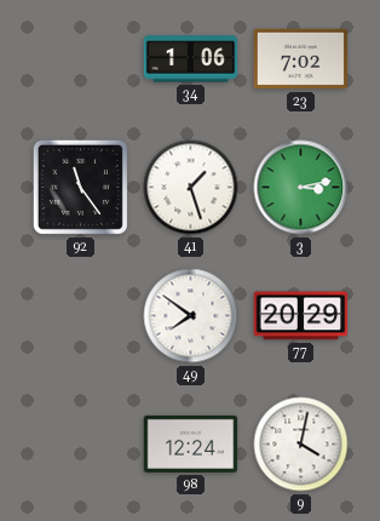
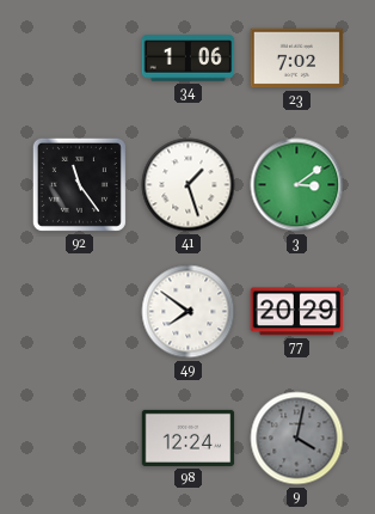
3: 3:13 -> 3:09
9 dial: white -> grey
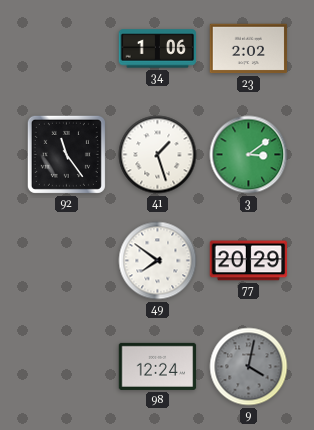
23: 7:02 -> 2:02
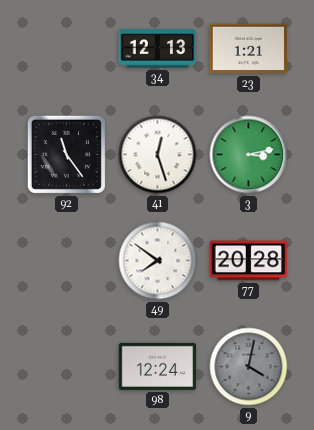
34: 1:06 -> 12:13
23: 2:02 -> 1:21
41: 1:27 -> 12:27
3: 3:09 -> 3:13
77: 20:29 -> 20:28
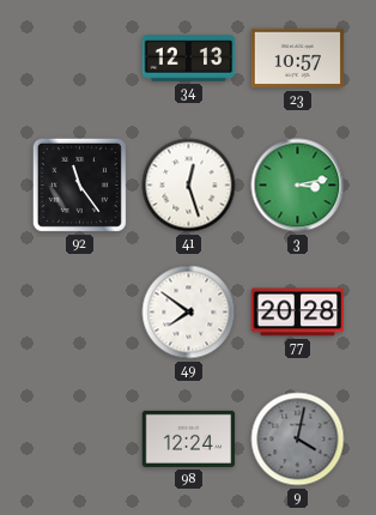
23: 1:21 -> 10:57
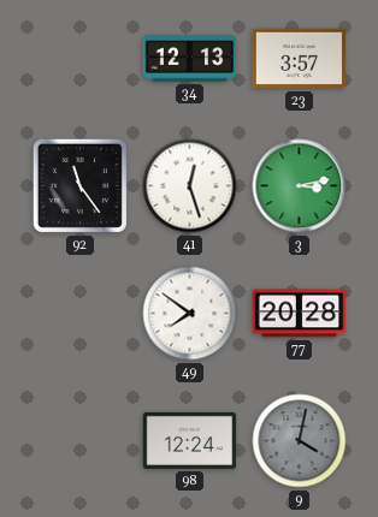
23: 10:57 -> 3:57
